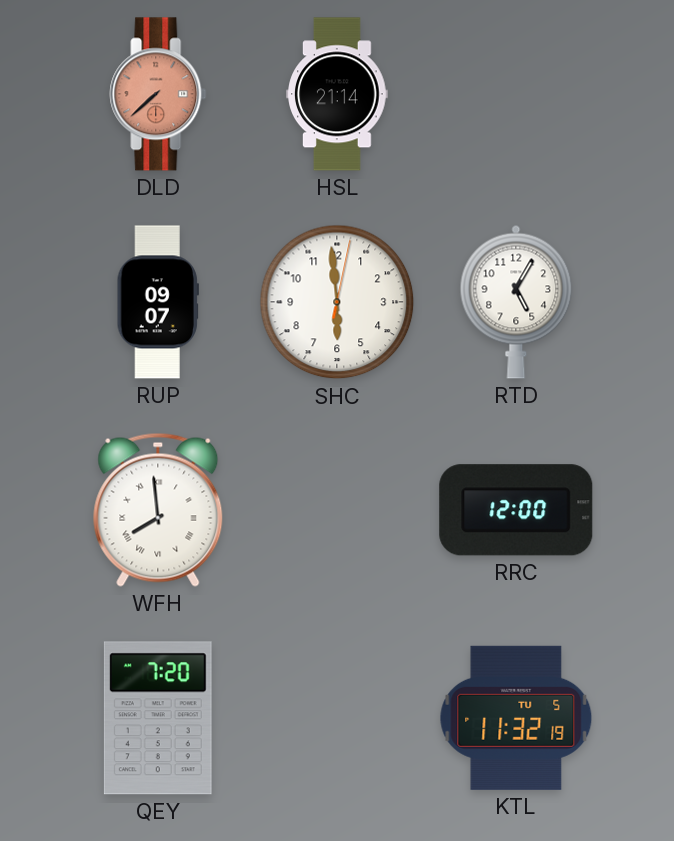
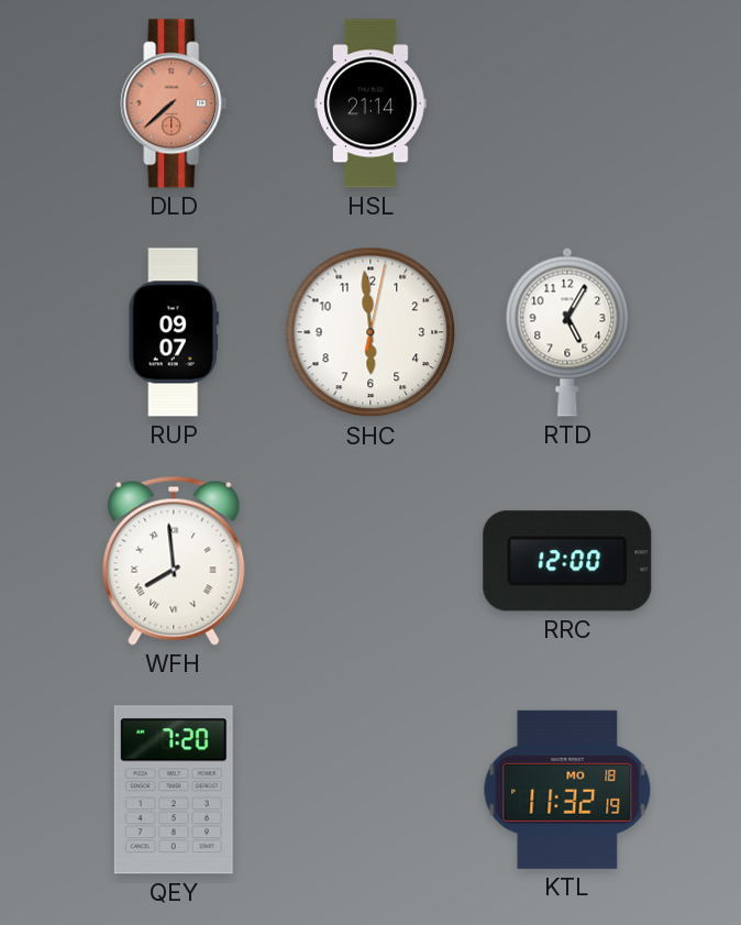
KTL date: TU 5 -> MO 18
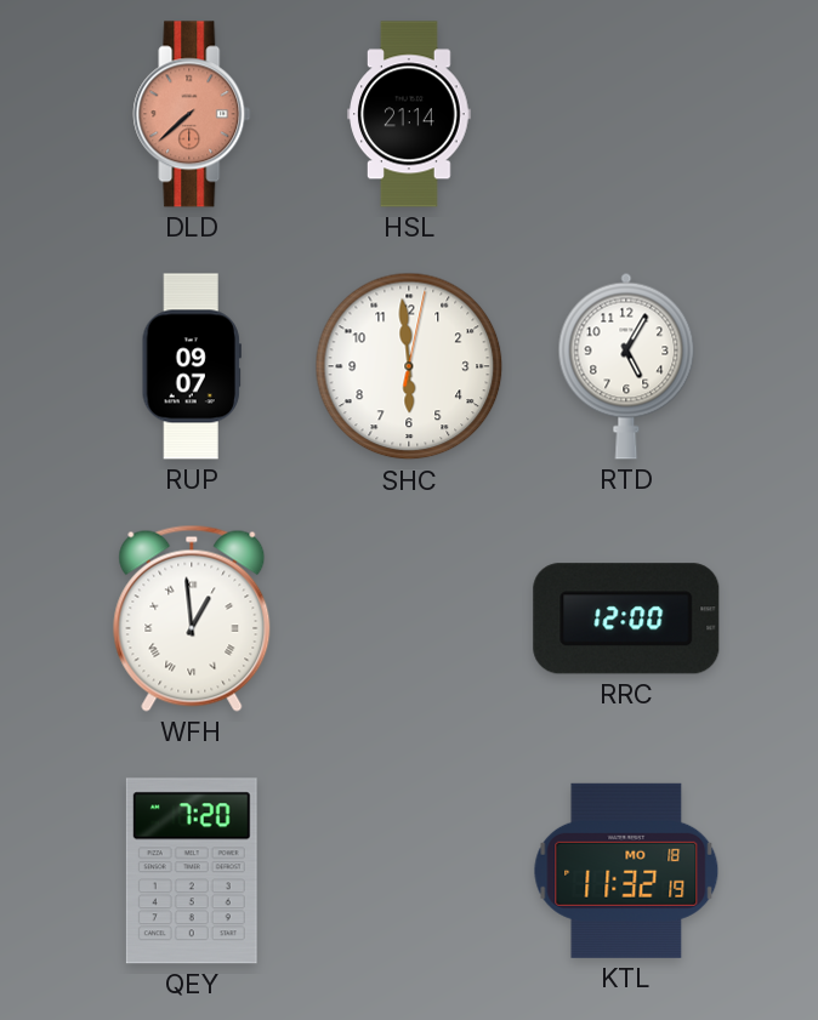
WFH: 7:59 -> 12:59
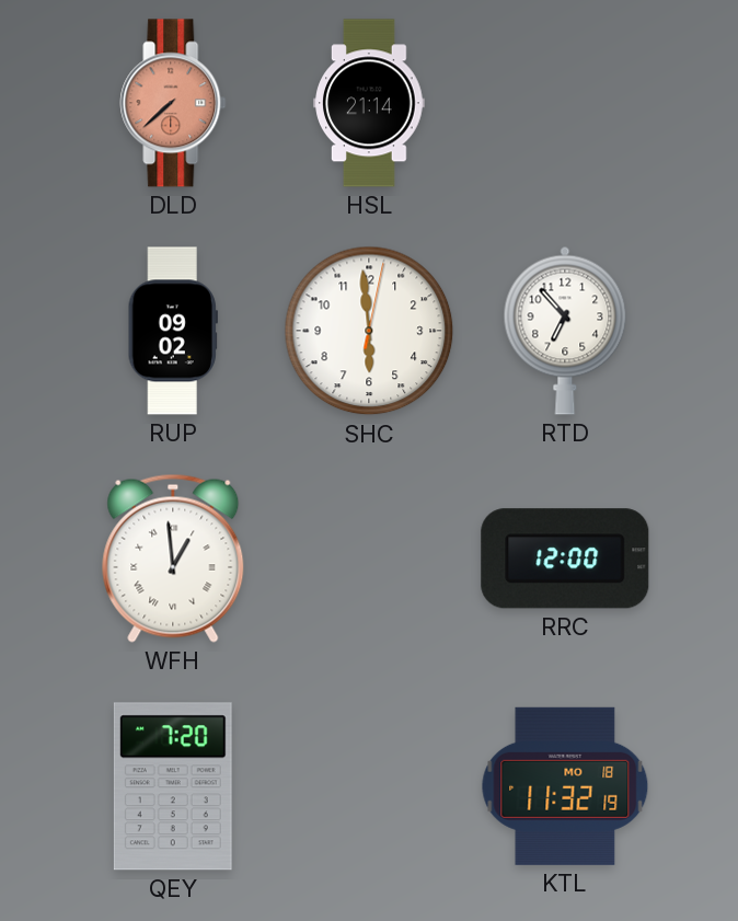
RUP: 09:07 -> 09:02
RTD: 5:05 -> 6:53
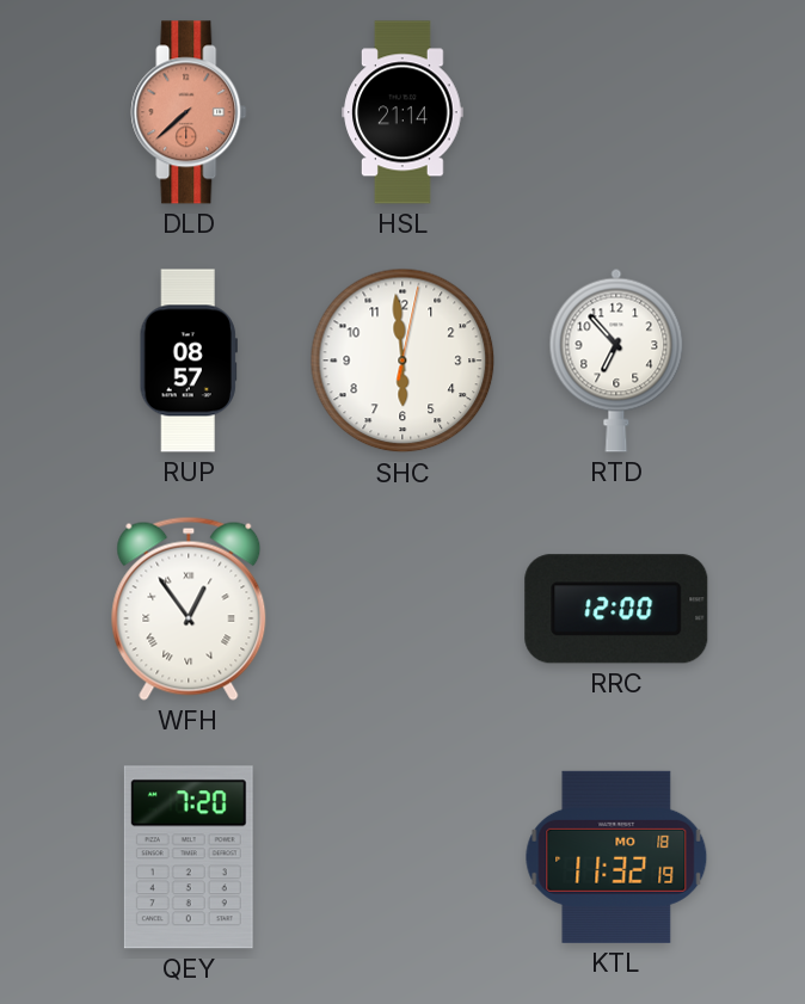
RUP: 09:02 -> 08:57
WFH: 12:59 -> 12:54
